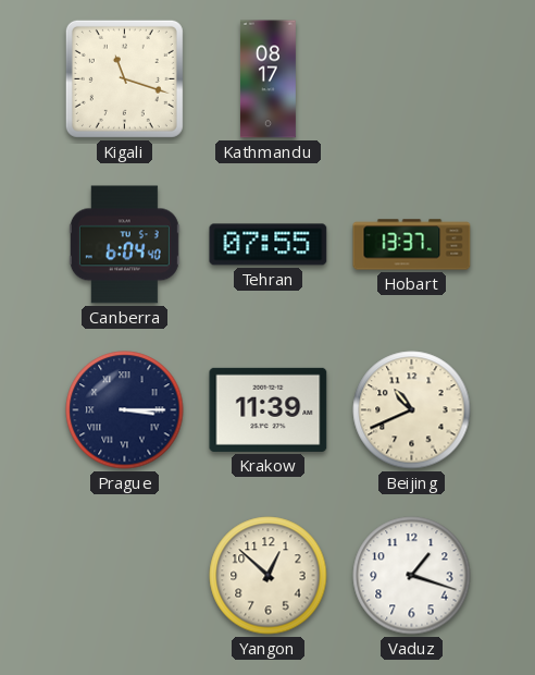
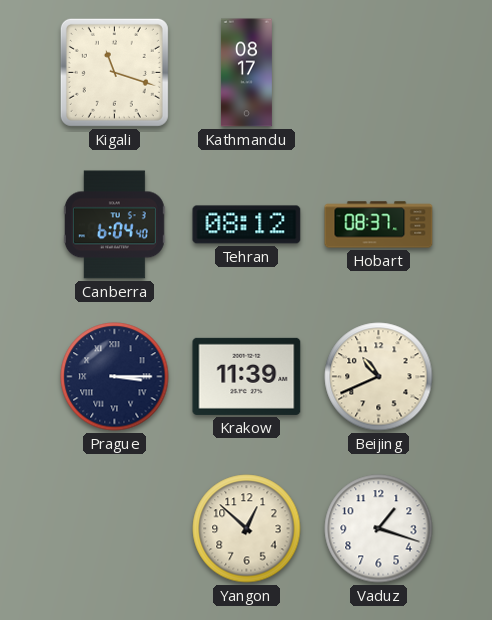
Tehran: 07:55 -> 08:12
Hobart: 13:37 -> 08:37
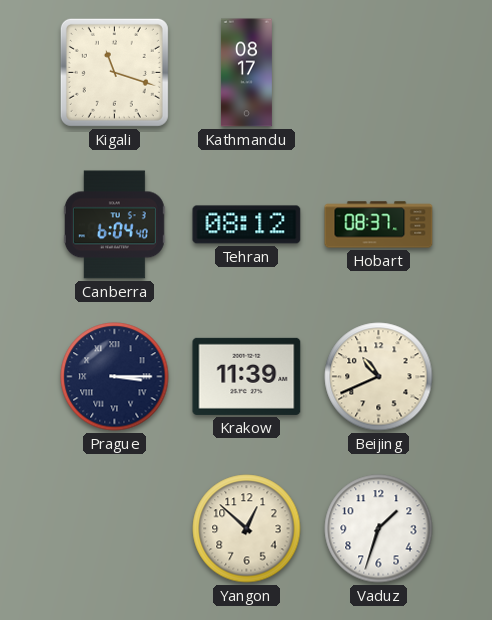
Vaduz: 1:18 -> 1:33
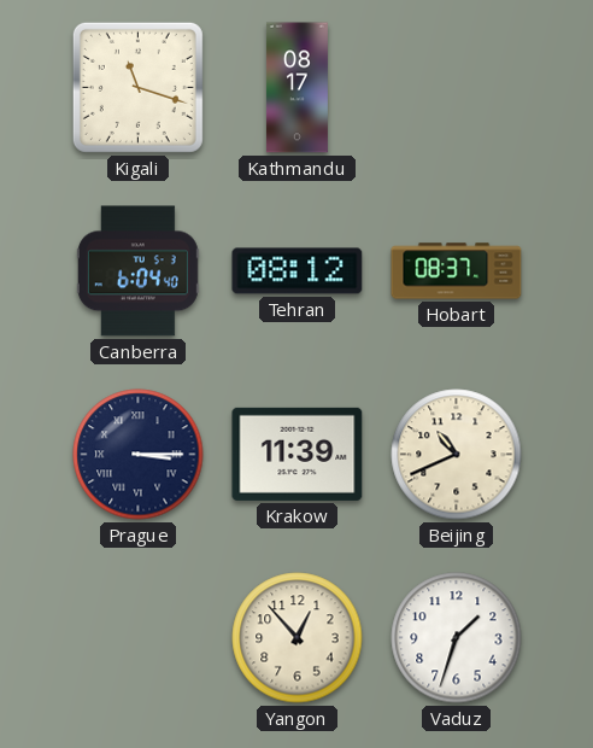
Yangon: 12:52 -> 12:53
